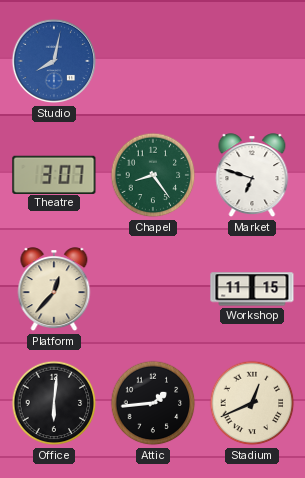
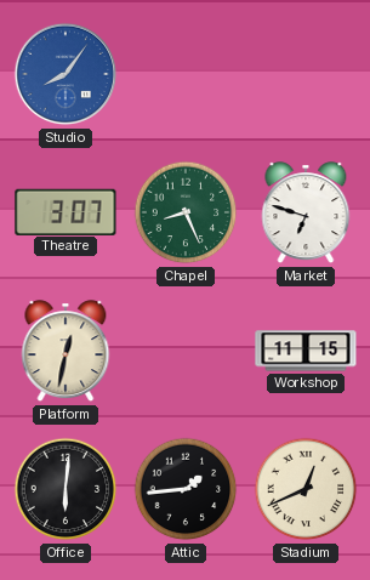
Studio: 8:02 -> 8:06
Chapel: 8:24 -> 8:26
Platform: 12:37 -> 12:32
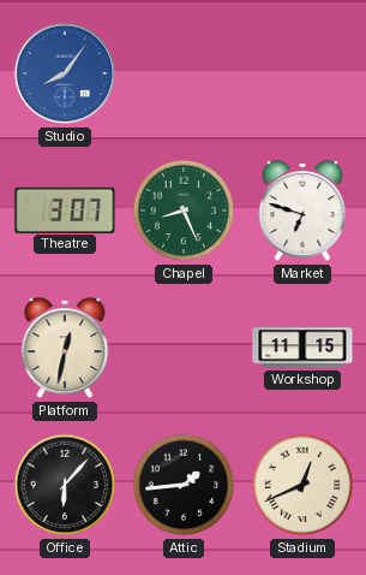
Office: 6:01 -> 6:07
